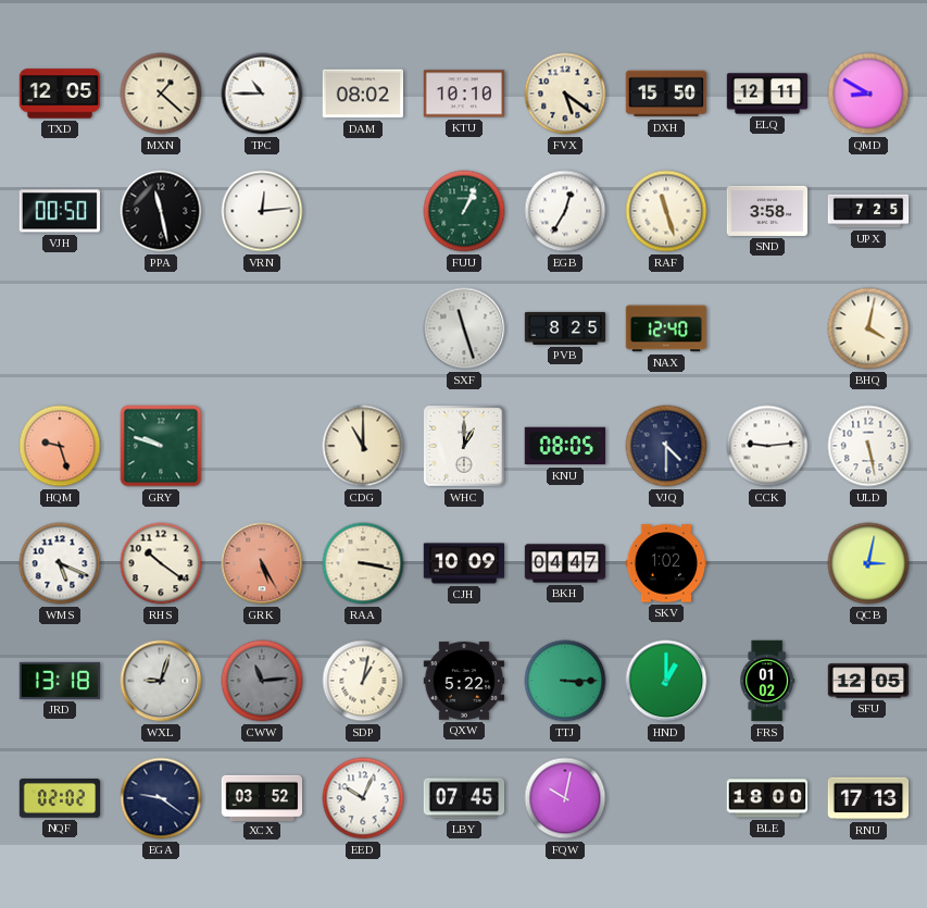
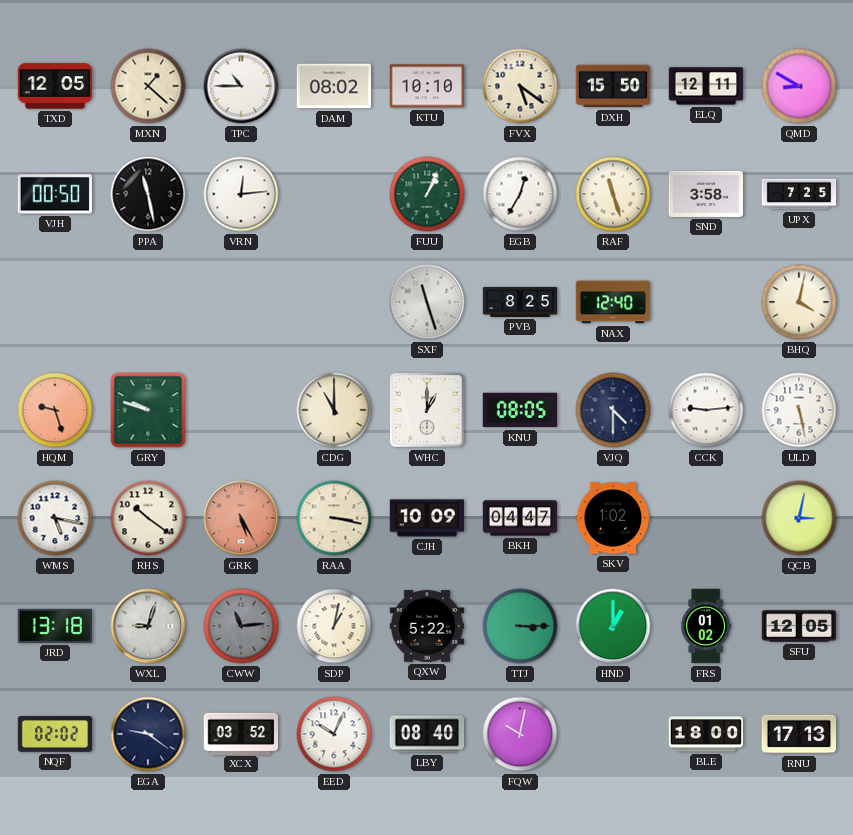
WMS: 5:19 -> 5:17
LBY: 07:45 -> 08:40
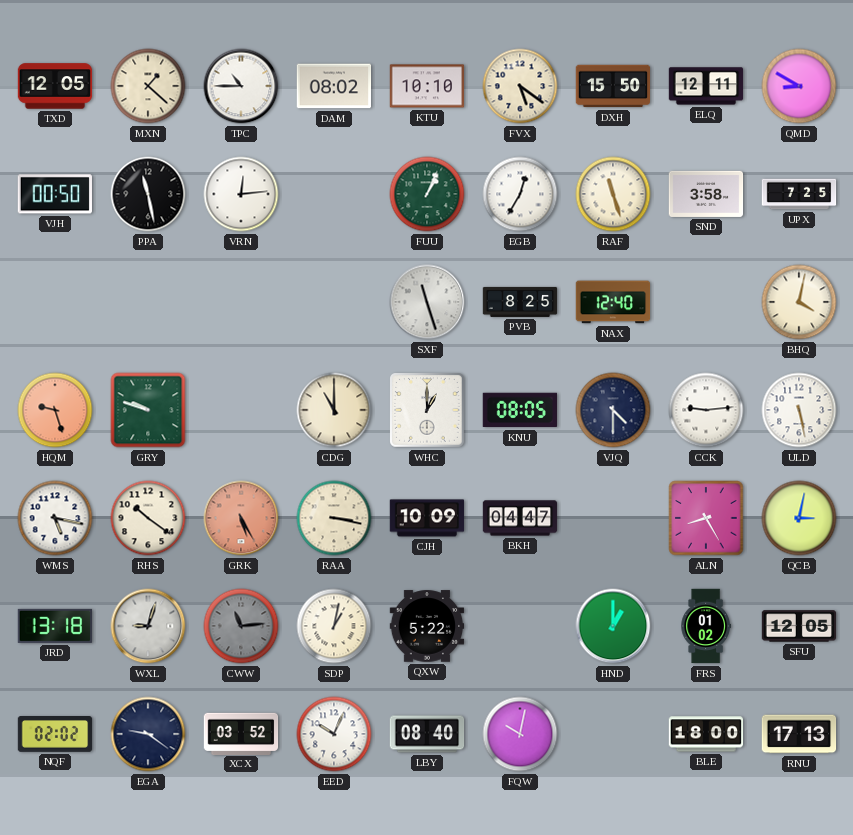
SKV: 1:02 -> none
ALN: none -> 8:25
TTJ: 3:15 -> none
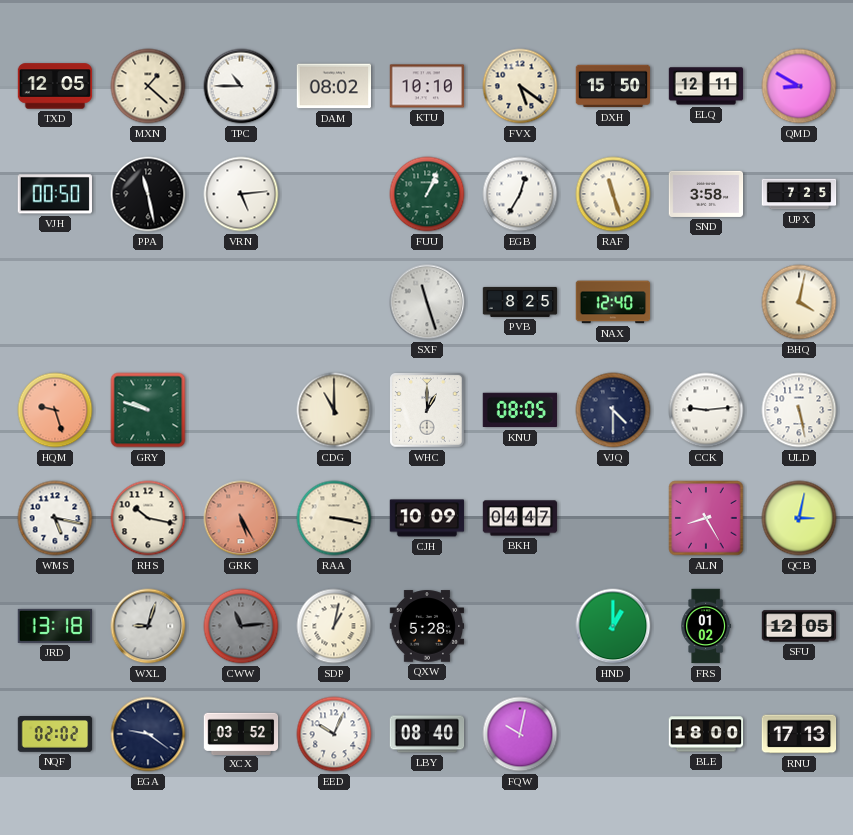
VRN: 12:14 -> 5:14
RHS: 10:21 -> 10:17
QXW: 5:22 -> 5:28
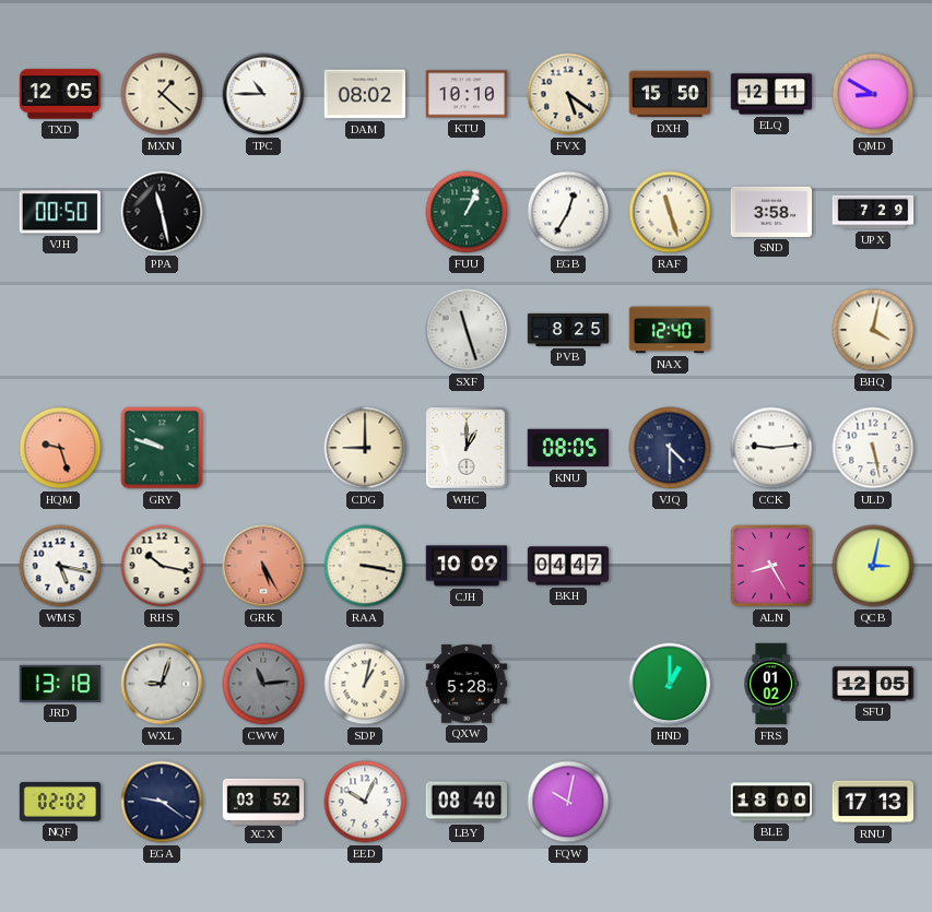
VRN: 5:14 -> none
UPX: 7:25 -> 7:29
CDG: 11:00 -> 9:00
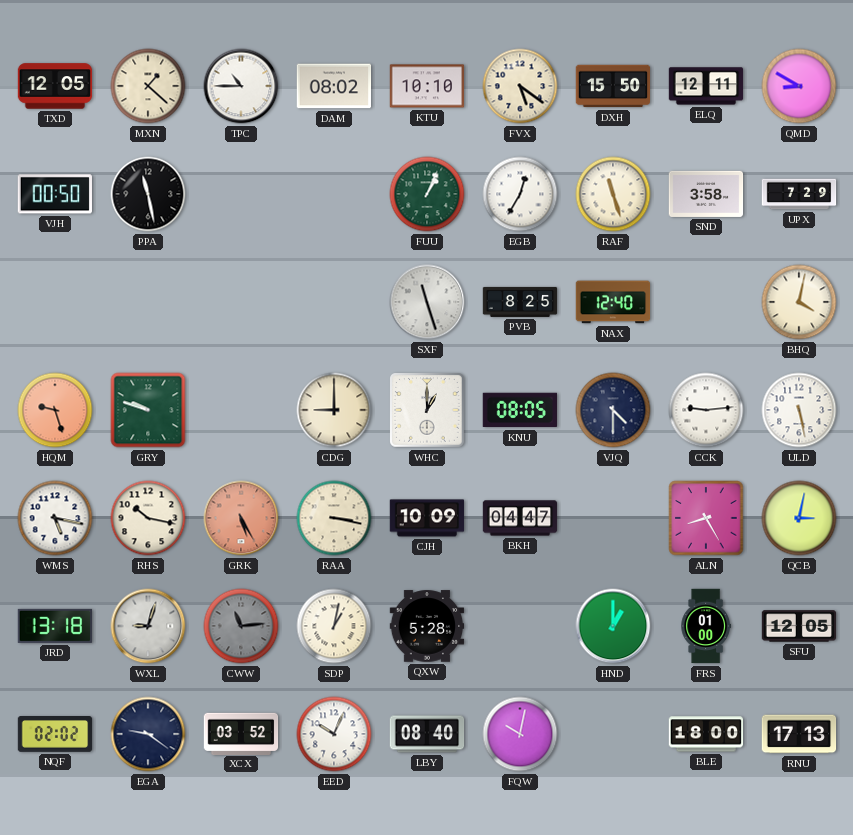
FRS: 01:02 -> 01:00
